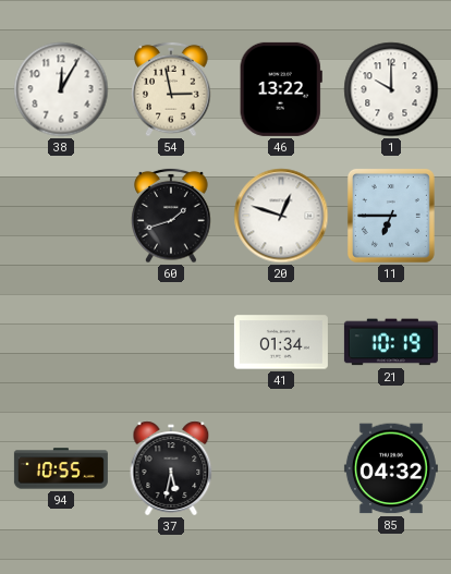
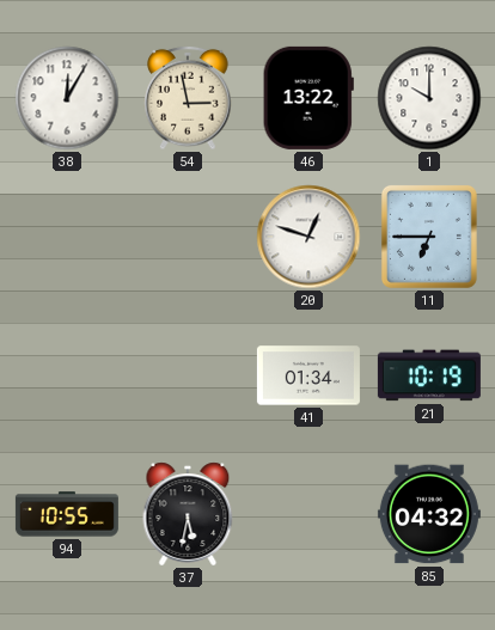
60: 1:42 -> none
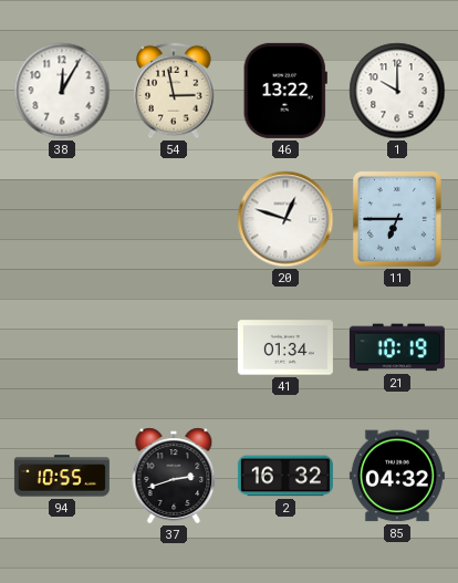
37: 5:32 -> 2:42
2: none -> 16:32
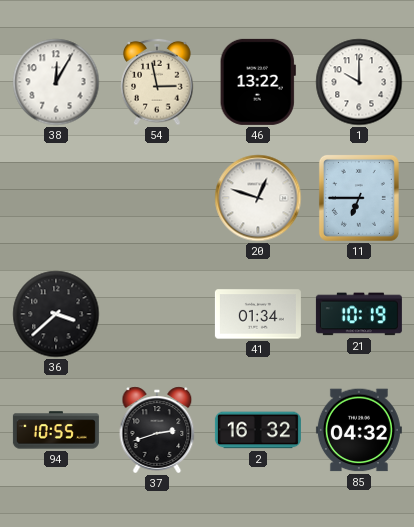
36: none -> 3:38
